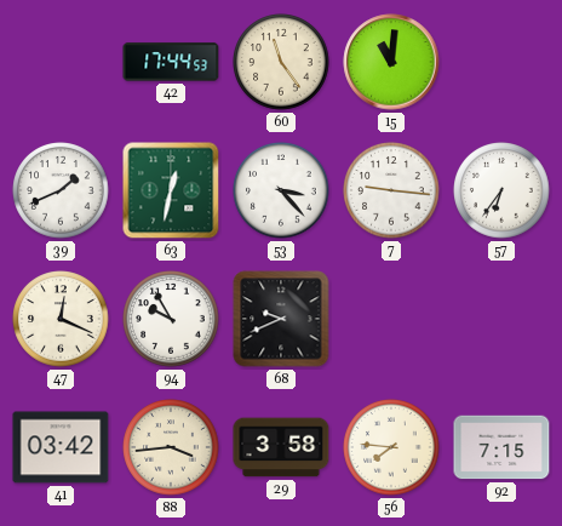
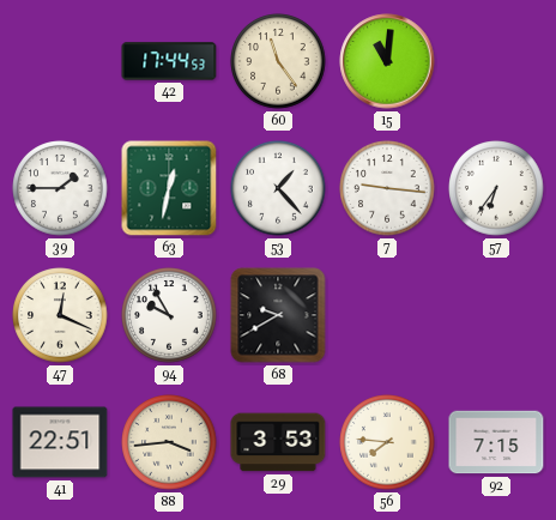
39: 1:41 -> 1:45
53: 3:23 -> 1:23
68: 9:41 -> 9:40
41: 03:42 -> 22:51
29: 3:58 -> 3:53
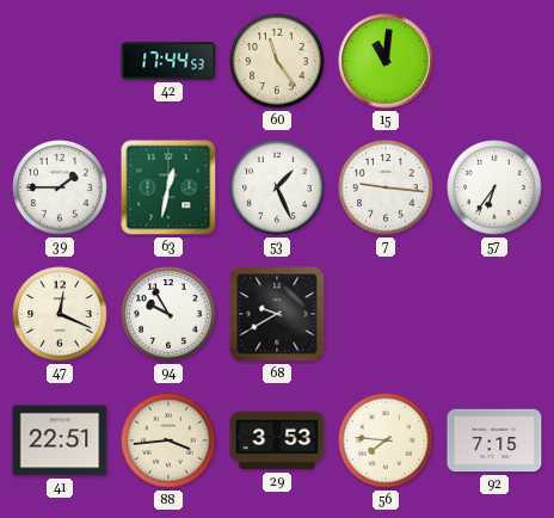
53: 1:23 -> 1:26
